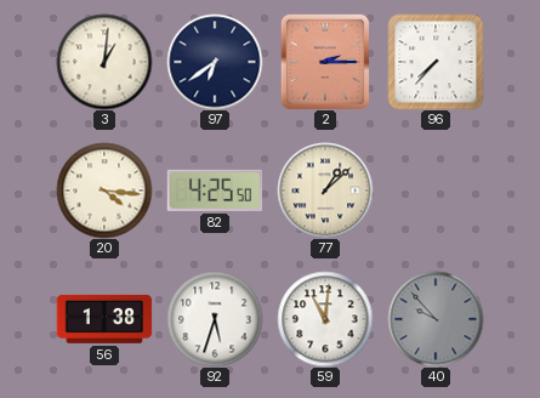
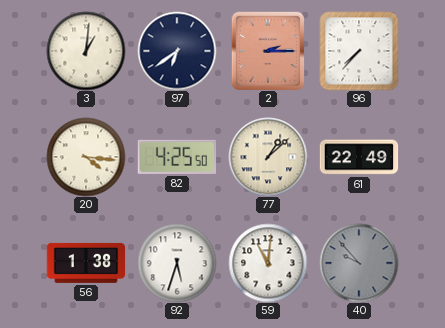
61: none -> 22:49
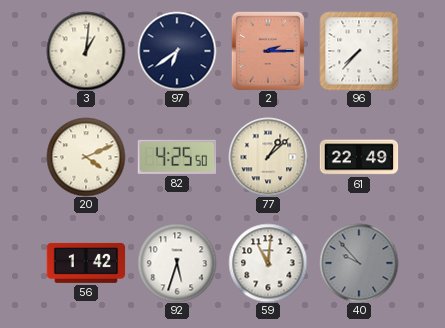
20: 4:16 -> 4:11
56: 1:38 -> 1:42
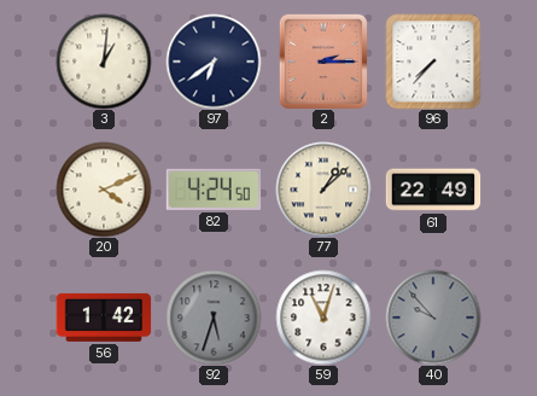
82: 4:25 -> 4:24
92 dial: white -> grey
59: 11:01 -> 11:03
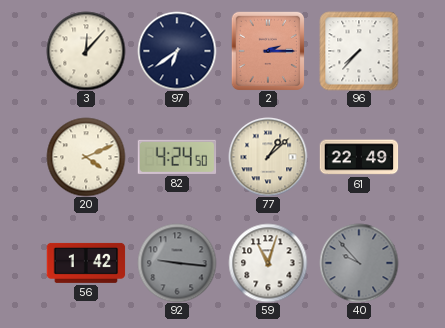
3: 1:01 -> 12:07
92: 5:33 -> 9:16
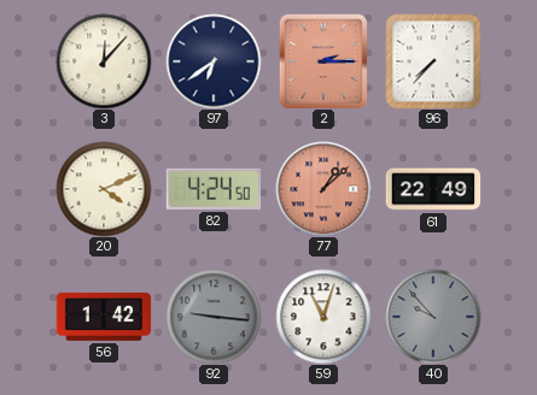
77 dial: cream -> salmon
